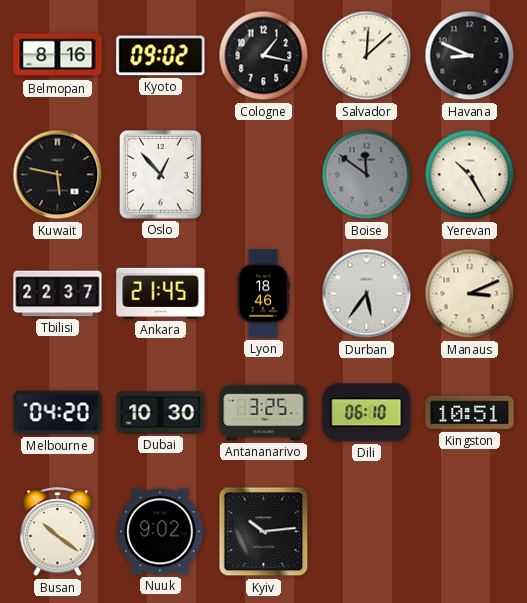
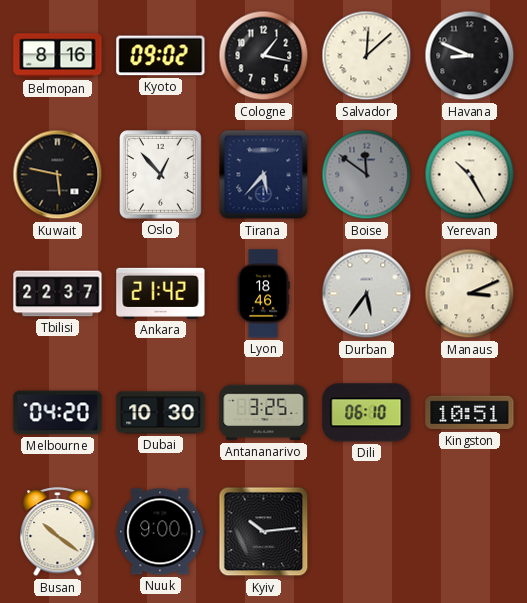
Tirana: none -> 5:37
Ankara: 21:45 -> 21:42
Nuuk: 9:02 -> 9:00
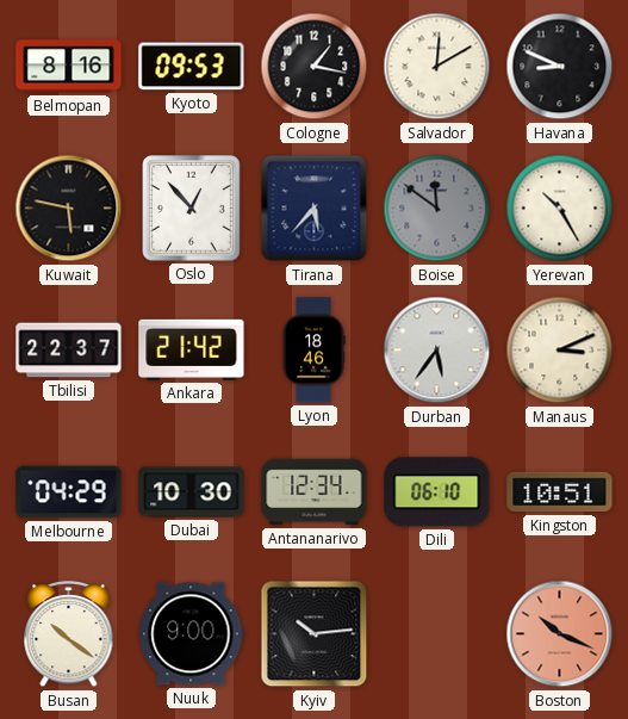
Kyoto: 09:02 -> 09:53
Salvador: 12:08 -> 12:10
Melbourne: 04:20 -> 04:29
Antananarivo: 3:25 -> 12:34
Boston: none -> 10:19
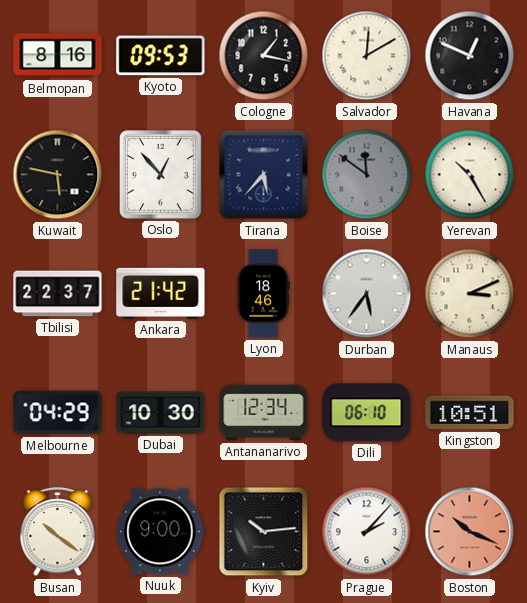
Havana: 8:49 -> 12:49
Prague: none -> 2:07
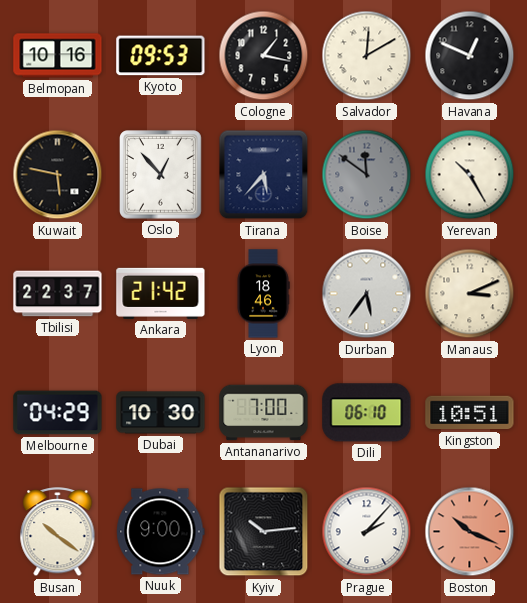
Belmopan: 8:16 -> 10:16
Antananarivo: 12:34 -> 7:00
